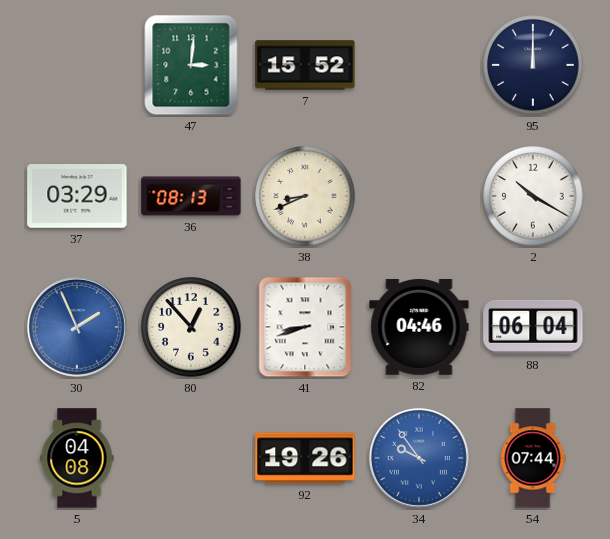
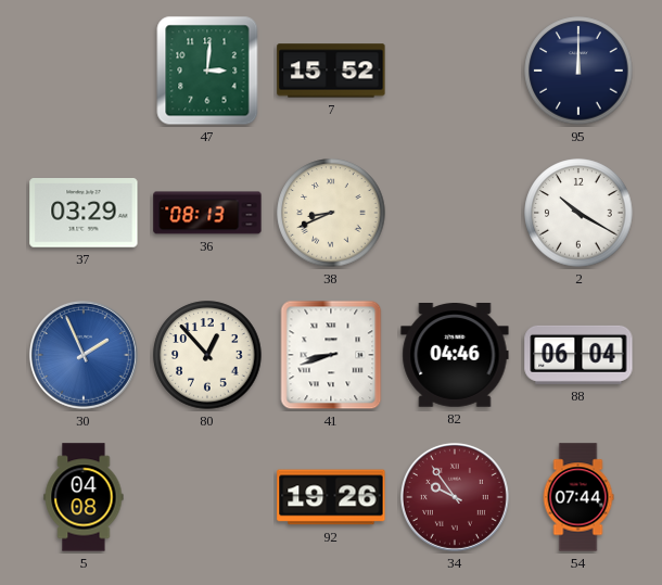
34 dial: blue -> burgundy
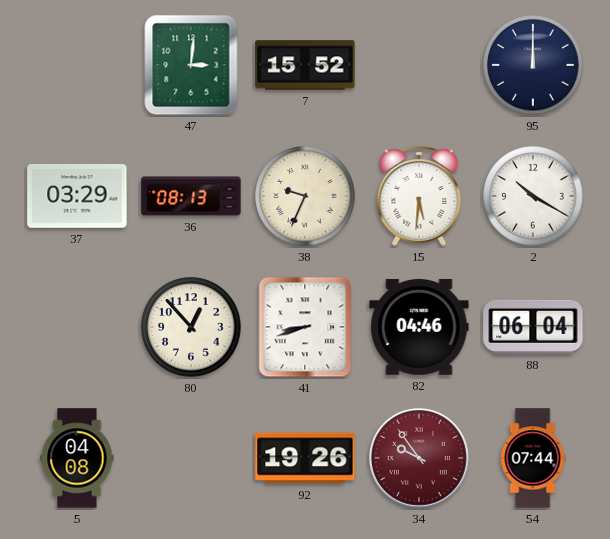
38: 8:41 -> 9:34
15: none -> 5:31
30: 1:56 -> none
